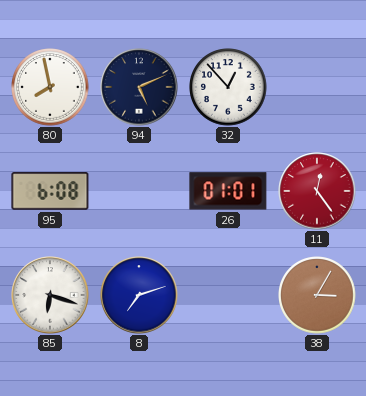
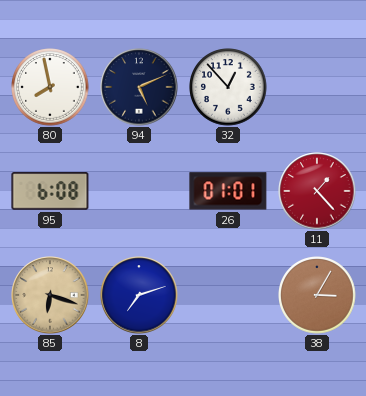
11: 12:24 -> 1:23
85 dial: white -> champagne
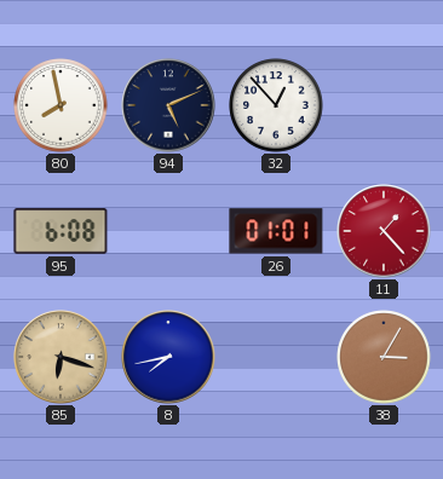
8: 7:12 -> 7:43
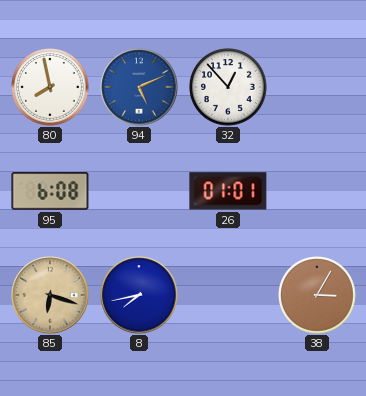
94 dial: navy -> blue
11: 1:23 -> none
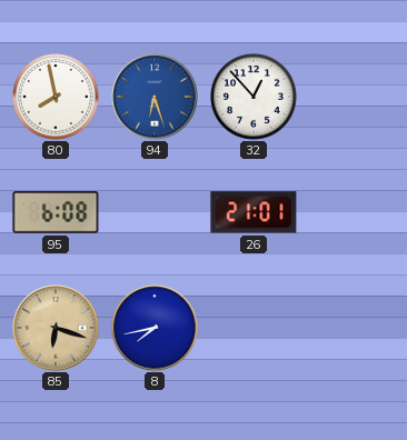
94: 5:11 -> 6:27
26: 01:01 -> 21:01
38: 3:05 -> none
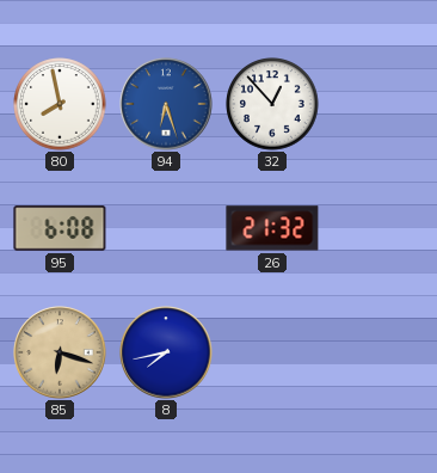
26: 21:01 -> 21:32
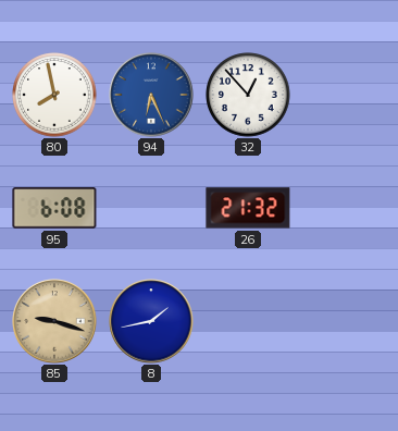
94: 6:27 -> 6:26
85: 6:18 -> 9:18
8: 7:43 -> 1:43
